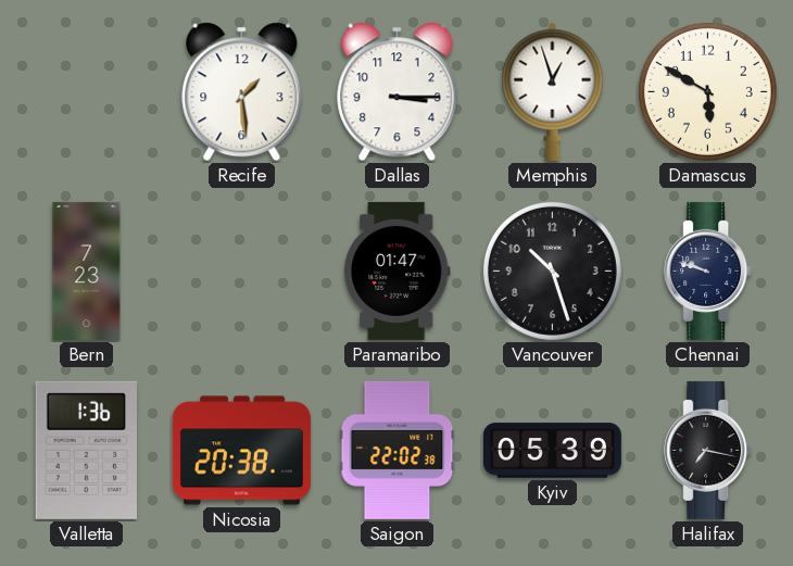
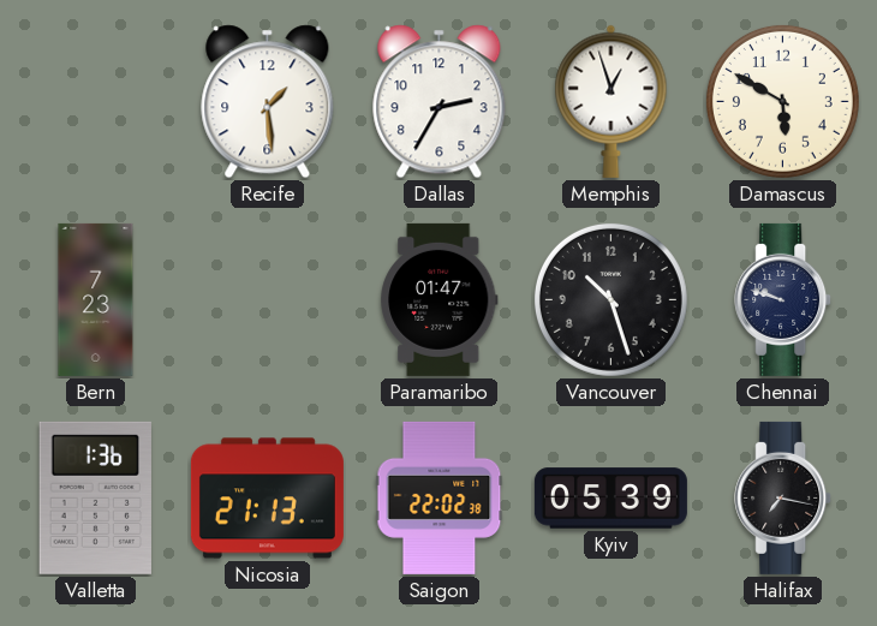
Dallas: 3:15 -> 2:35
Nicosia: 20:38 -> 21:13
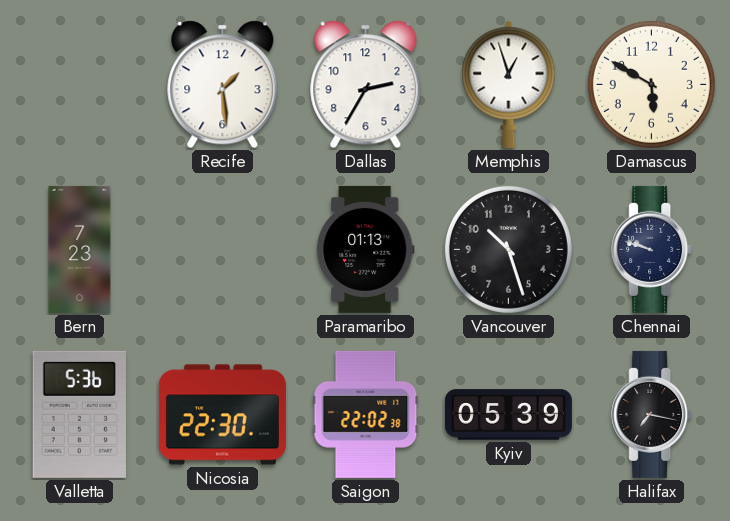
Paramaribo: 01:47 -> 01:13
Valletta: 1:36 -> 5:36
Nicosia: 21:13 -> 22:30
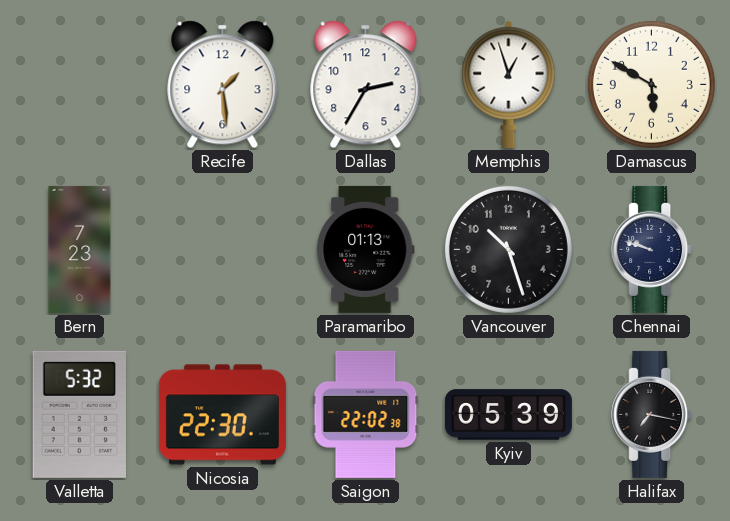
Valletta: 5:36 -> 5:32
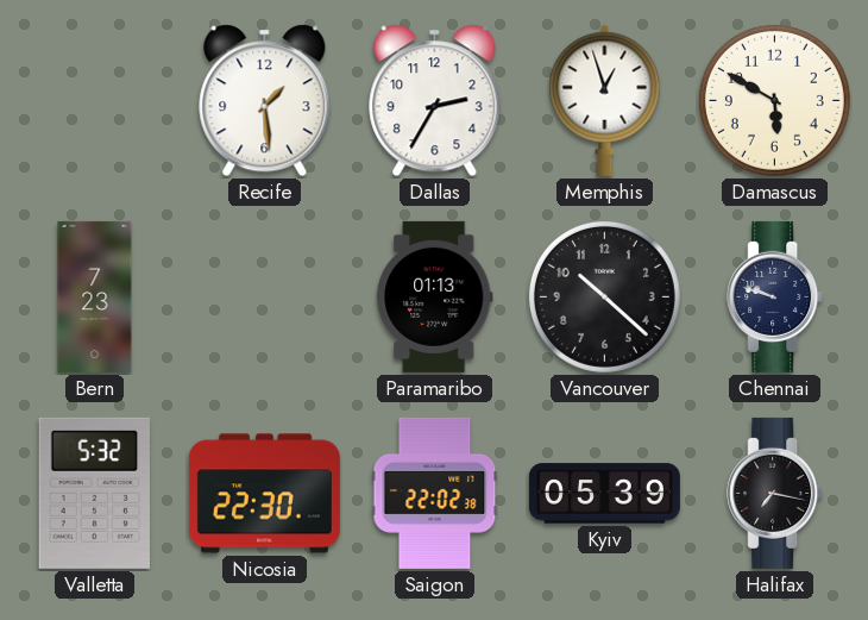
Vancouver: 10:27 -> 10:22
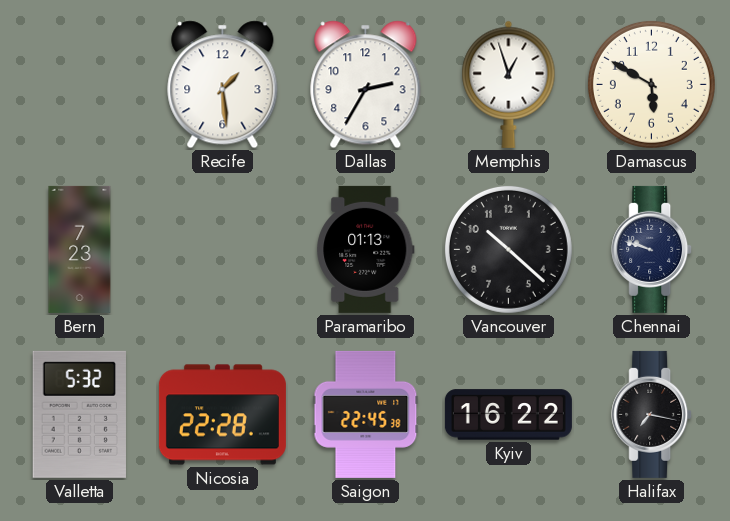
Nicosia: 22:30 -> 22:28
Saigon: 22:02 -> 22:45
Kyiv: 05:39 -> 16:22
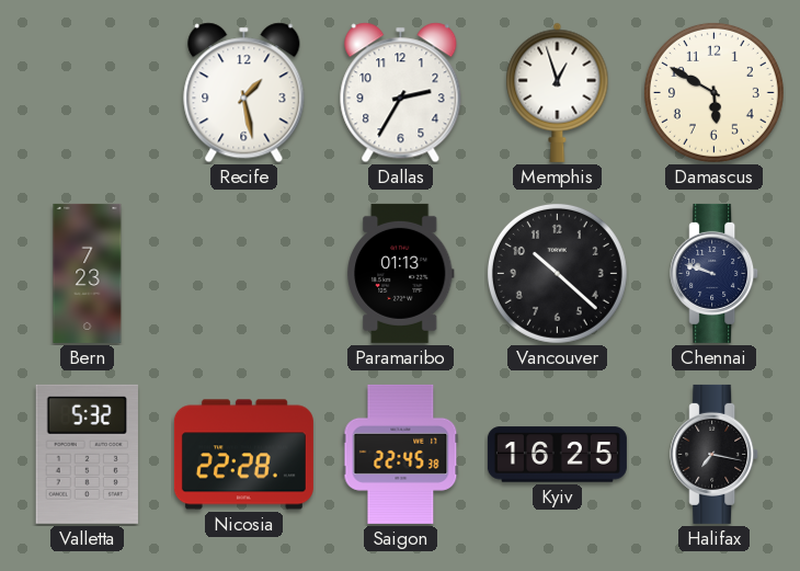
Recife: 1:29 -> 1:28
Kyiv: 16:22 -> 16:25
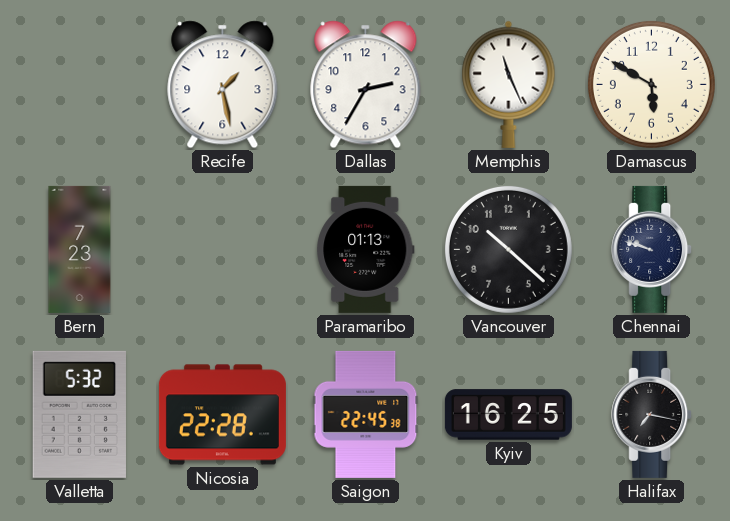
Memphis: 12:57 -> 11:26
